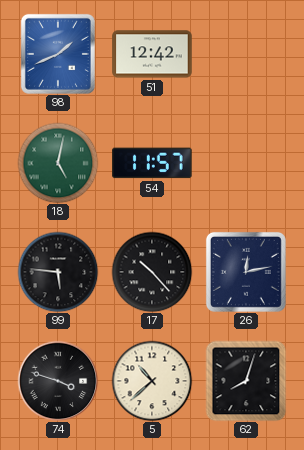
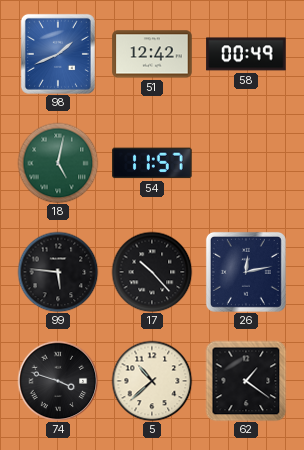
58: none -> 00:49
62: 8:03 -> 1:21
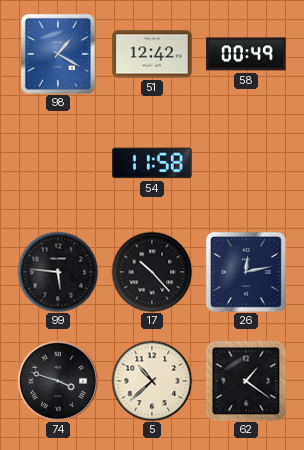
98: 1:41 -> 1:20
18: 5:02 -> none
54: 11:57 -> 11:58
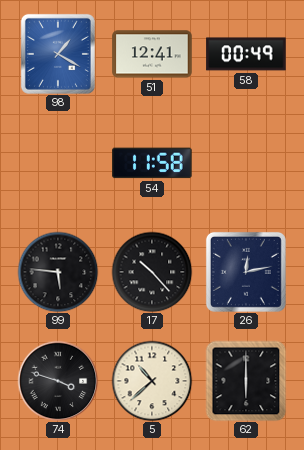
51: 12:42 -> 12:41
62: 1:21 -> 6:00
